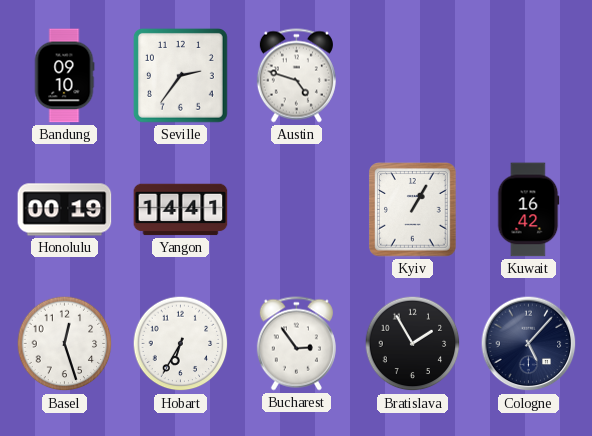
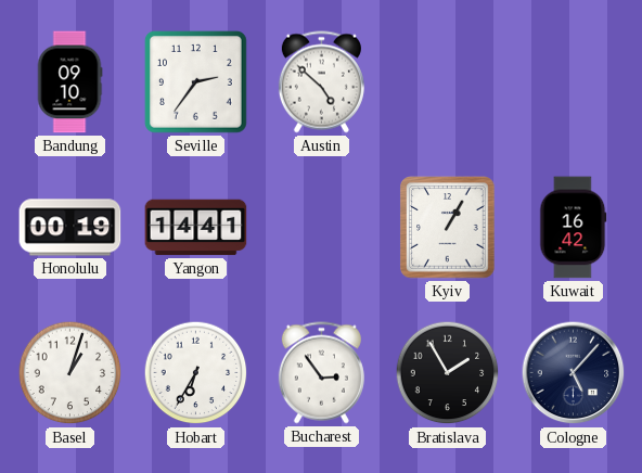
Austin: 4:48 -> 4:52
Basel: 12:27 -> 1:03
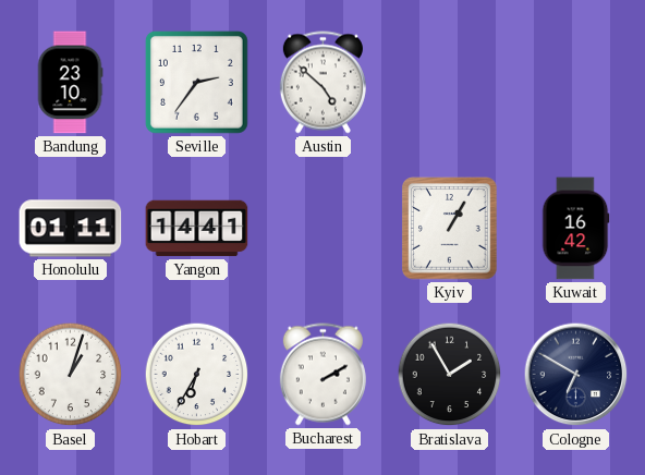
Bandung: 09:10 -> 23:10
Honolulu: 00:19 -> 01:11
Bucharest: 2:54 -> 2:10
Cologne: 5:07 -> 6:50
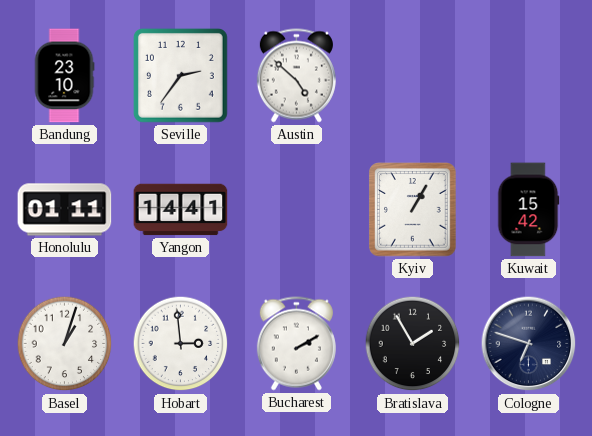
Kuwait: 16:42 -> 15:42
Hobart: 6:35 -> 2:59
Cologne: 6:50 -> 6:48
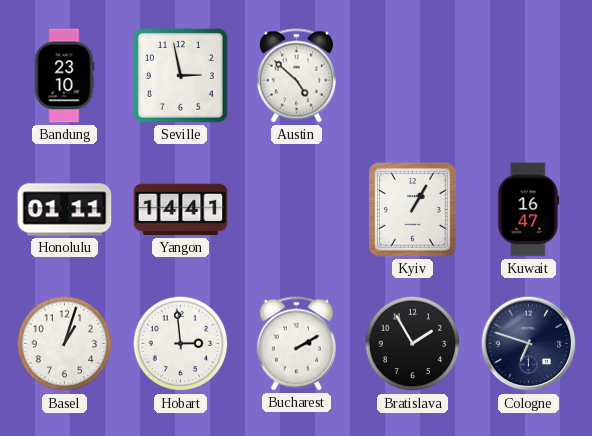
Seville: 2:36 -> 2:58
Kuwait: 15:42 -> 16:47
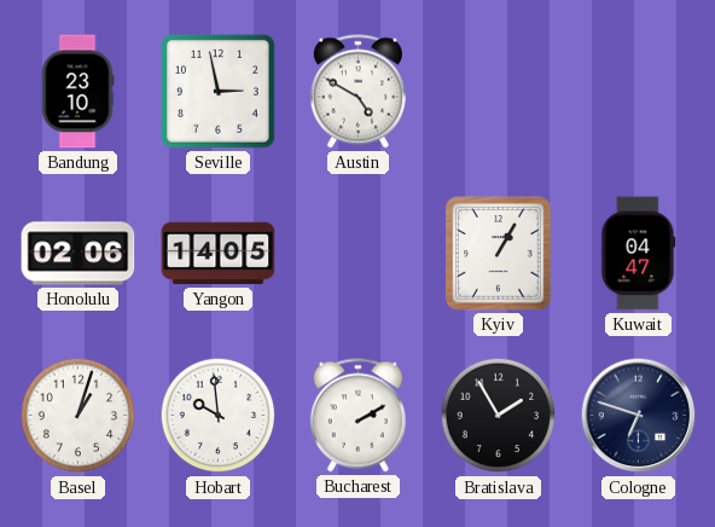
Austin: 4:52 -> 4:50
Honolulu: 01:11 -> 02:06
Yangon: 14:41 -> 14:05
Kuwait: 16:47 -> 04:47
Hobart: 2:59 -> 9:59
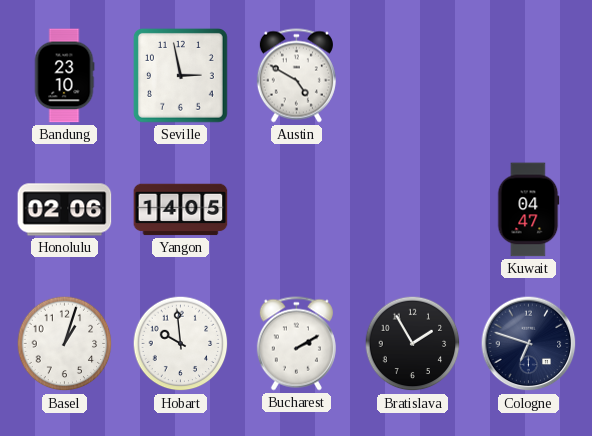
Kyiv: 1:05 -> none
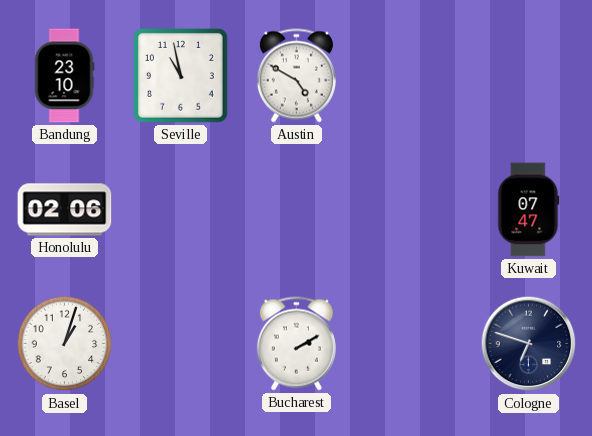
Seville: 2:58 -> 10:58
Yangon: 14:05 -> none
Kuwait: 04:47 -> 07:47
Hobart: 9:59 -> none
Bratislava: 1:55 -> none
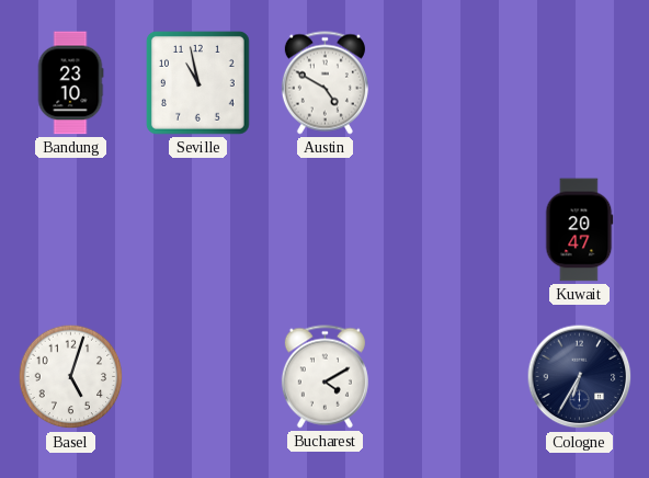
Honolulu: 02:06 -> none
Kuwait: 07:47 -> 20:47
Basel: 1:03 -> 5:03
Bucharest: 2:10 -> 4:10
Cologne: 6:48 -> 6:35
